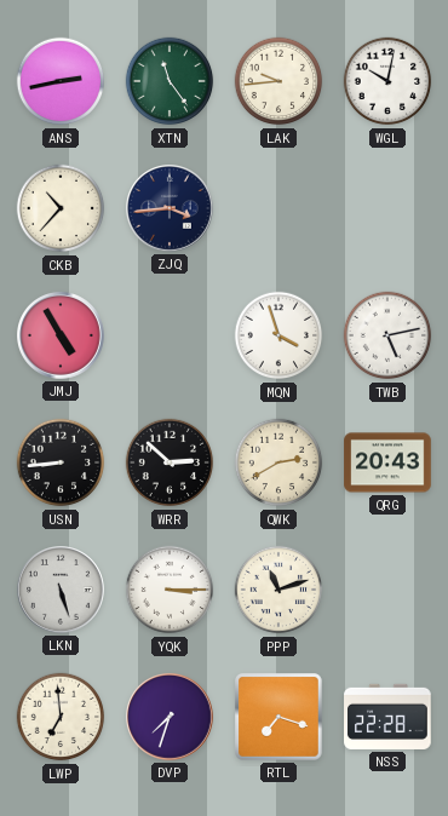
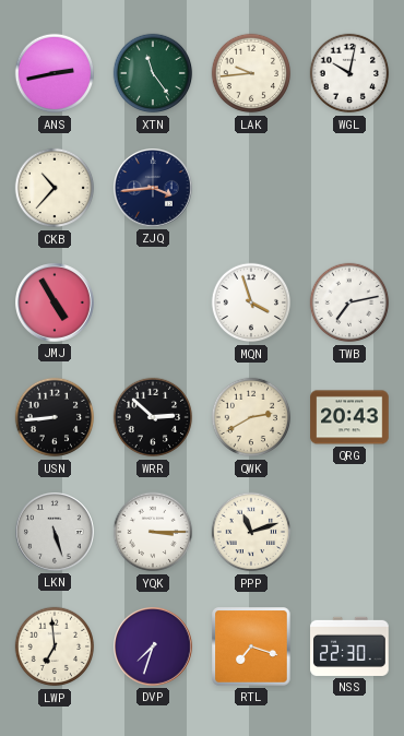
TWB: 5:13 -> 7:13
NSS: 22:28 -> 22:30
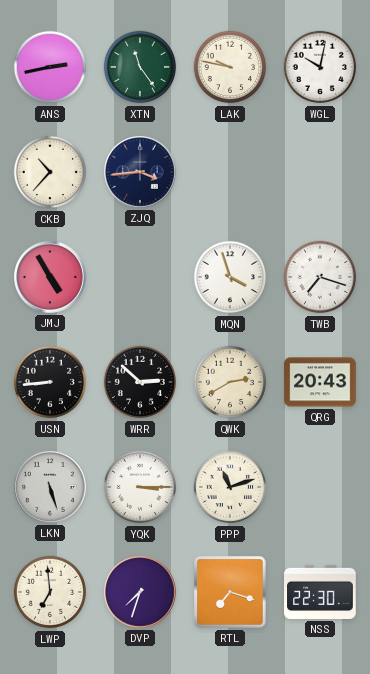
LAK: 9:44 -> 9:47
TWB: 7:13 -> 7:18
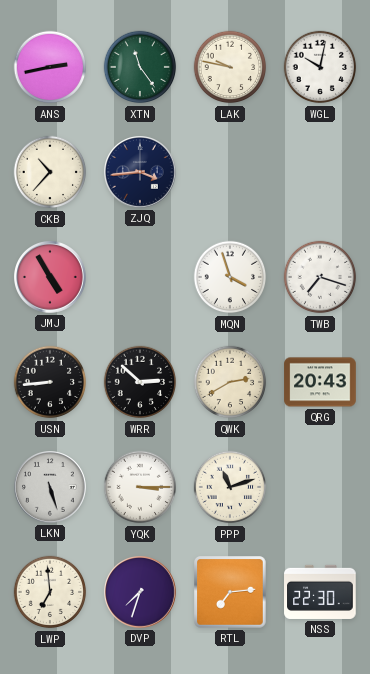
RTL: 7:18 -> 7:14
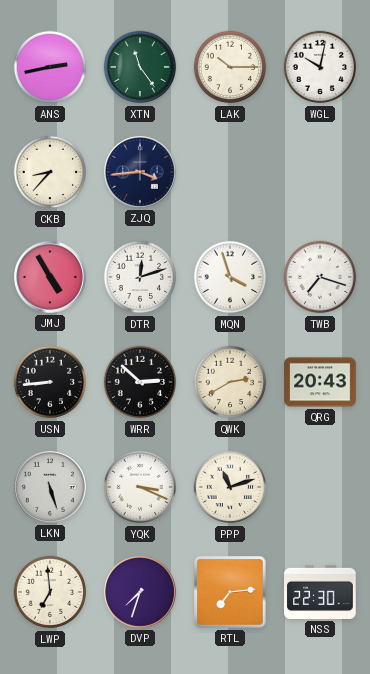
LAK: 9:47 -> 10:15
CKB: 10:37 -> 8:37
DTR: none -> 12:12
YQK: 3:15 -> 3:19
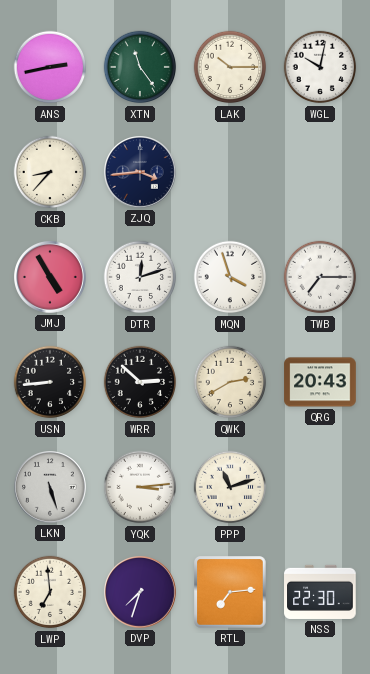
TWB: 7:18 -> 7:15
YQK: 3:19 -> 3:14
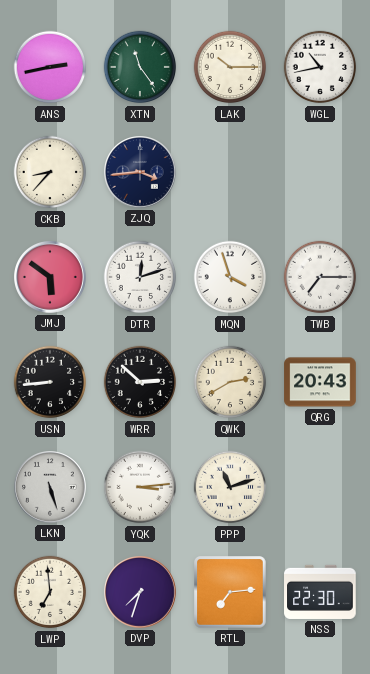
WGL: 10:02 -> 10:43
JMJ: 4:55 -> 5:51
